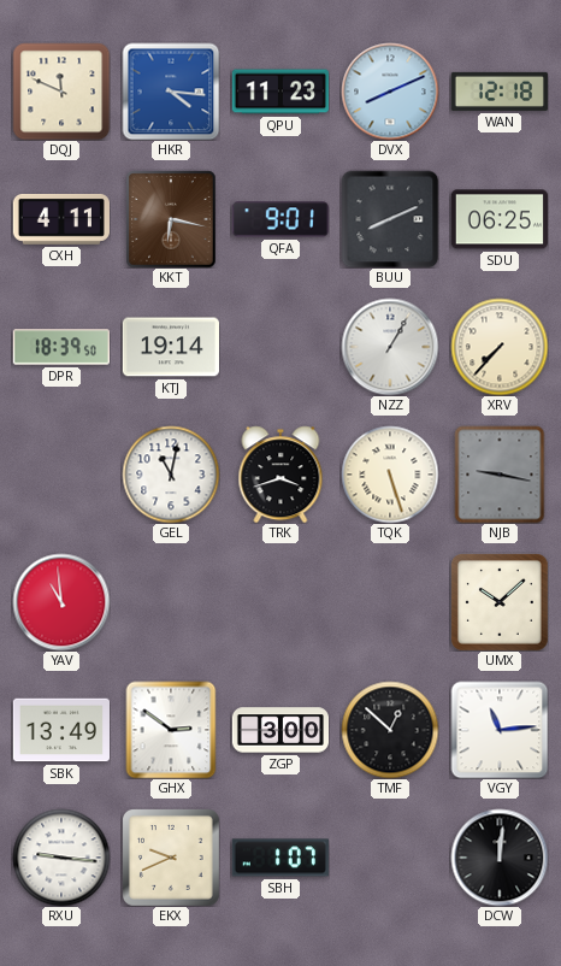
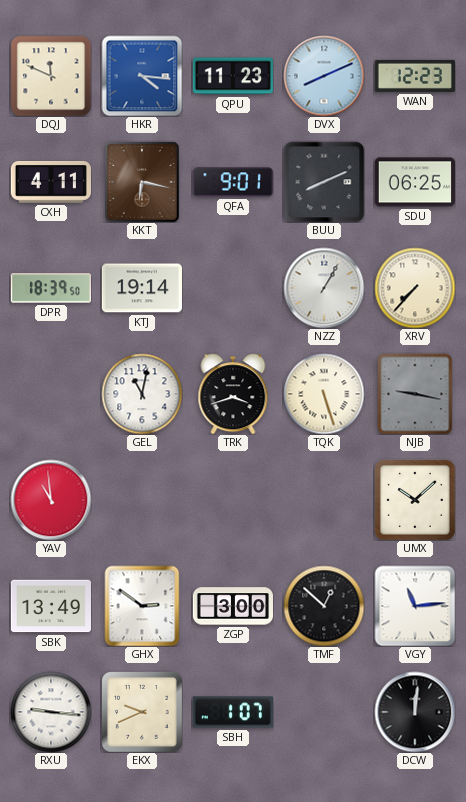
WAN: 12:18 -> 12:23
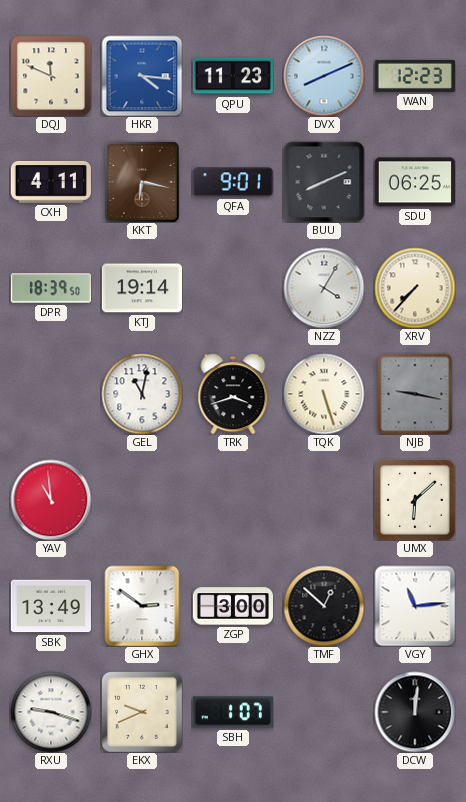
NZZ: 1:05 -> 4:05
UMX: 10:08 -> 6:08
RXU: 9:16 -> 9:18
